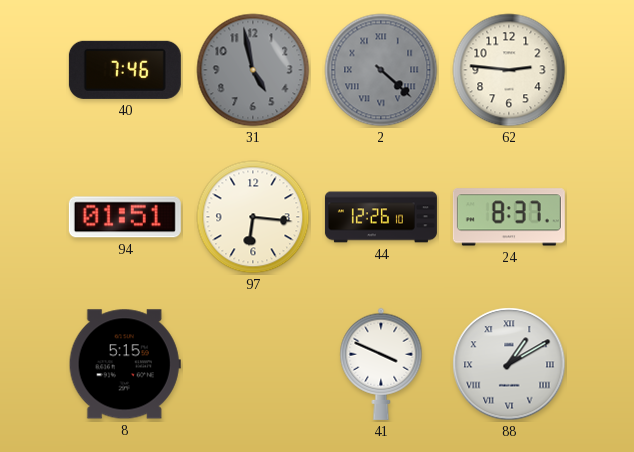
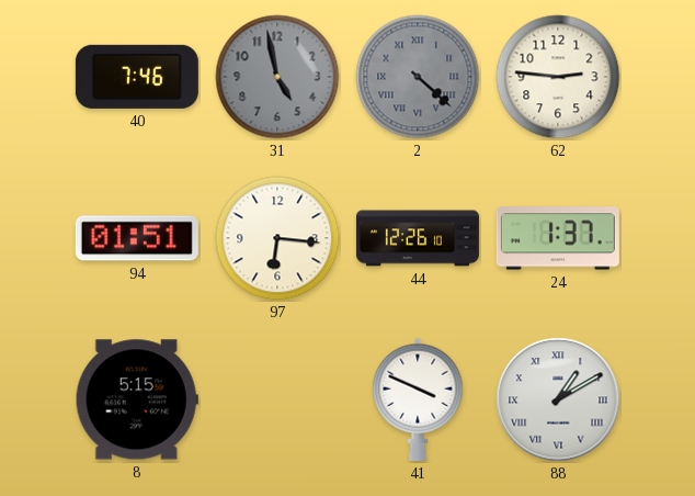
24: 8:37 -> 1:37
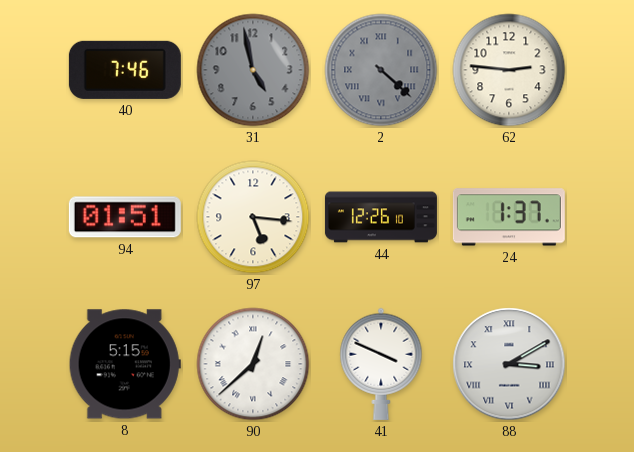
97: 6:16 -> 5:16
90: none -> 12:38
88: 1:10 -> 3:10
